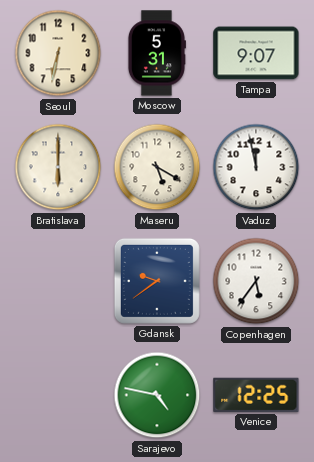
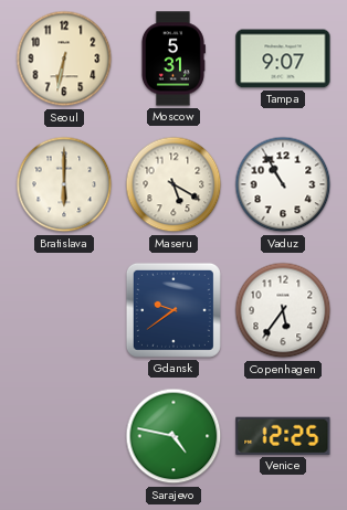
Vaduz: 11:58 -> 10:55
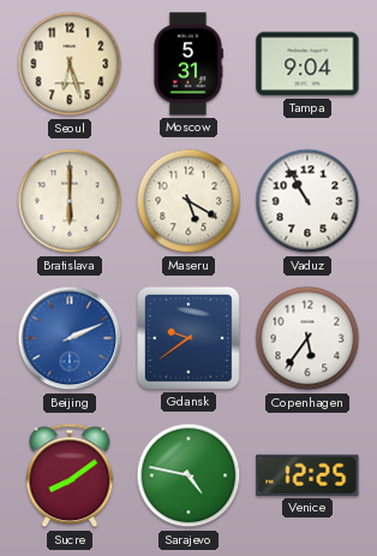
Seoul: 6:32 -> 6:27
Tampa: 9:07 -> 9:04
Beijing: none -> 2:11
Sucre: none -> 8:09
